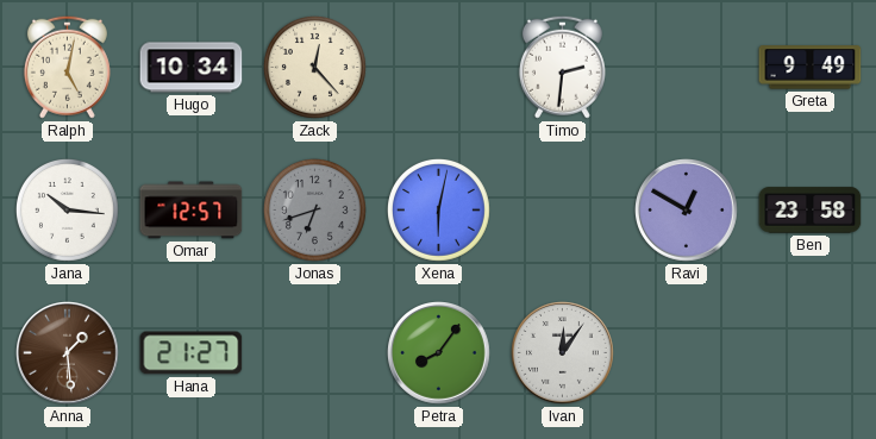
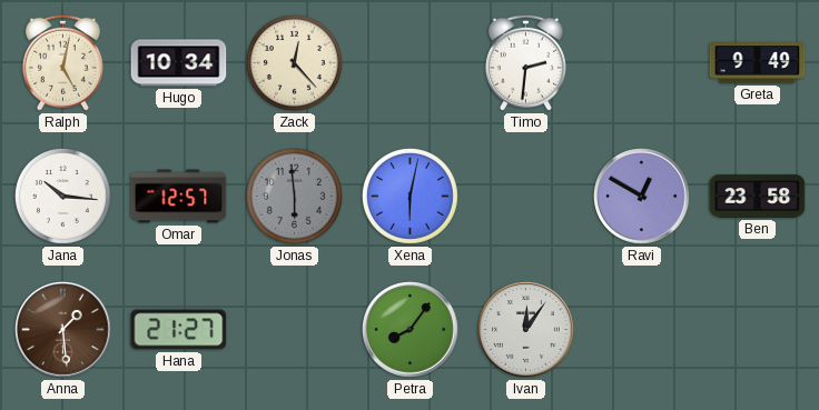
Jonas: 6:42 -> 5:59
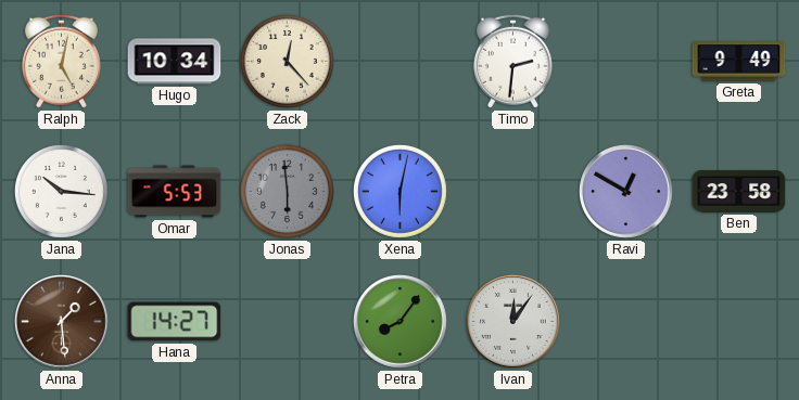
Omar: 12:57 -> 5:53
Hana: 21:27 -> 14:27
